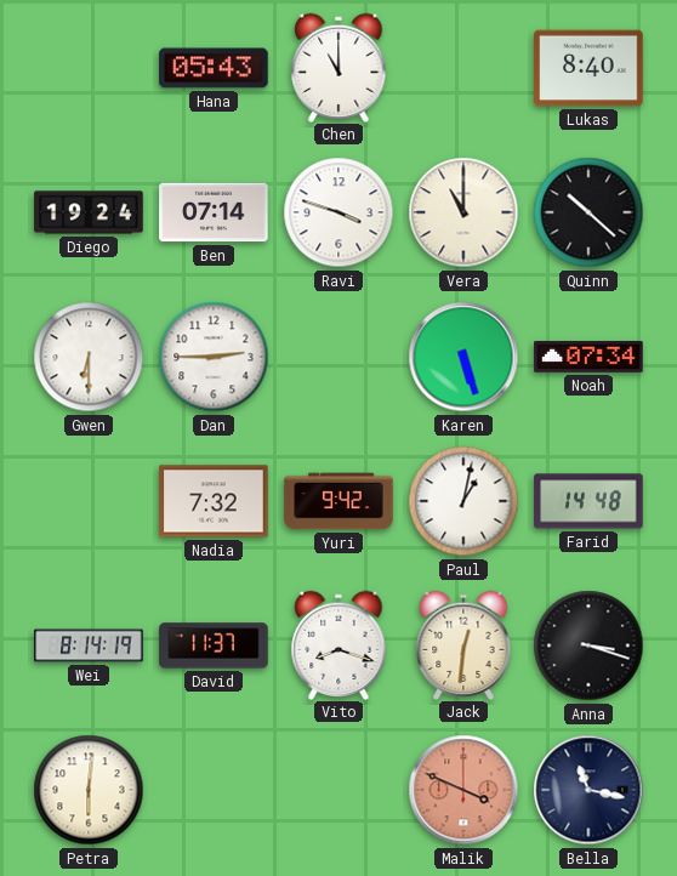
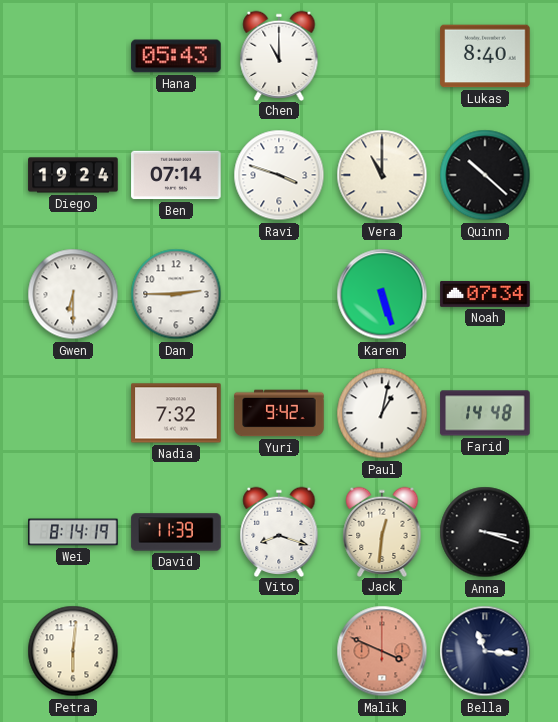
David: 11:37 -> 11:39
Bella: 11:17 -> 11:16
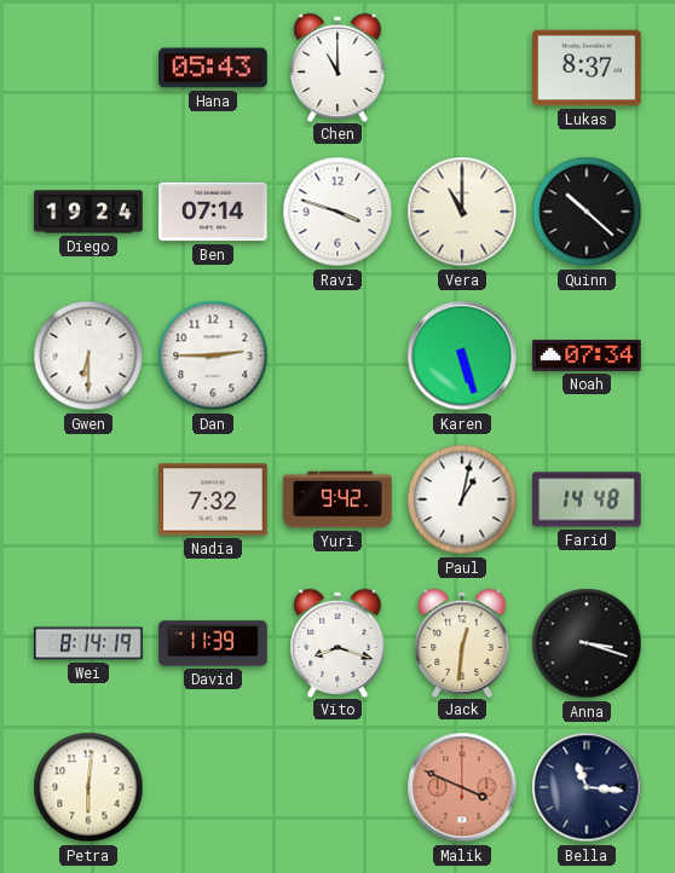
Lukas: 8:40 -> 8:37
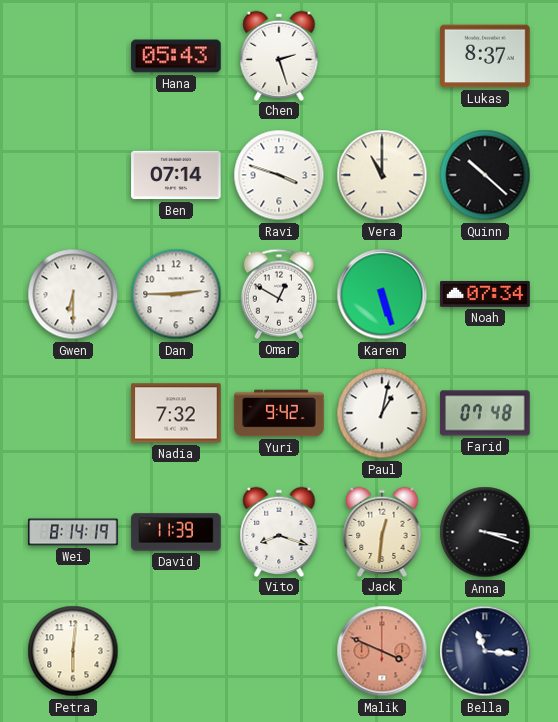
Chen: 11:00 -> 2:27
Diego: 19:24 -> none
Omar: none -> 12:50
Farid: 14:48 -> 07:48
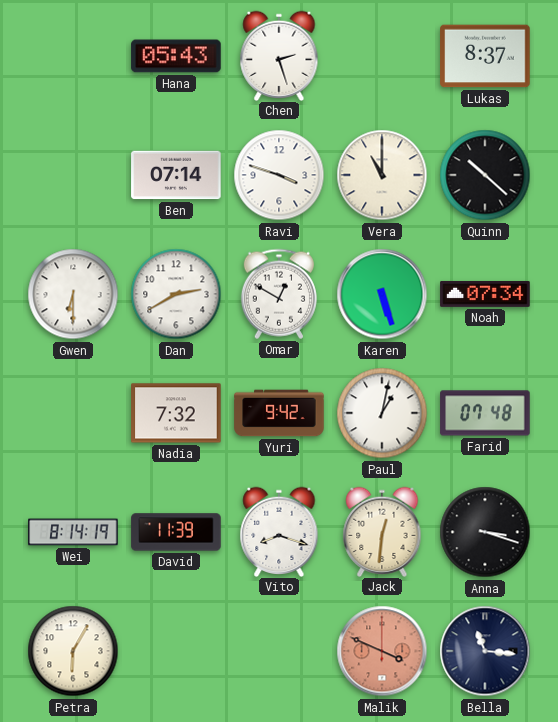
Dan: 2:45 -> 2:40
Petra: 6:01 -> 6:05
